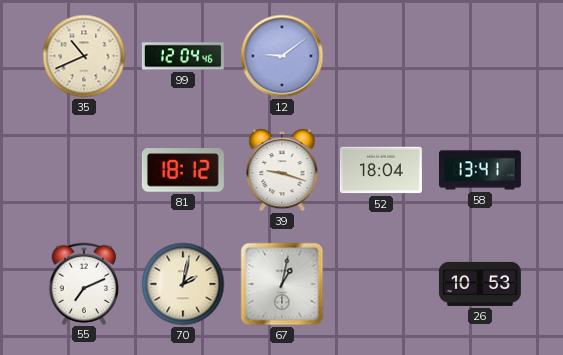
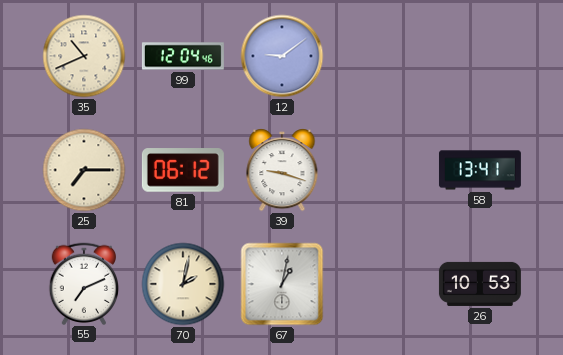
25: none -> 7:15
81: 18:12 -> 06:12
52: 18:04 -> none
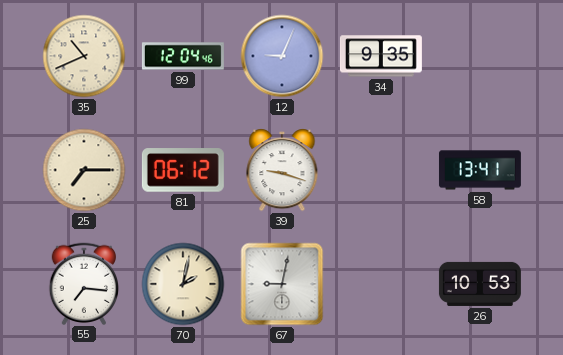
12: 9:09 -> 9:04
34: none -> 9:35
55: 7:11 -> 7:16
67: 1:02 -> 9:02
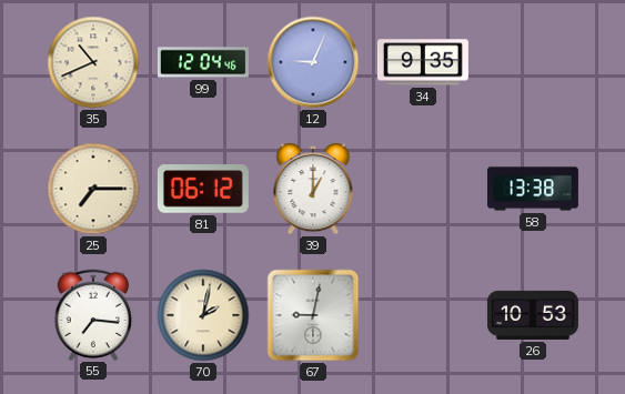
39: 9:18 -> 1:00
58: 13:41 -> 13:38
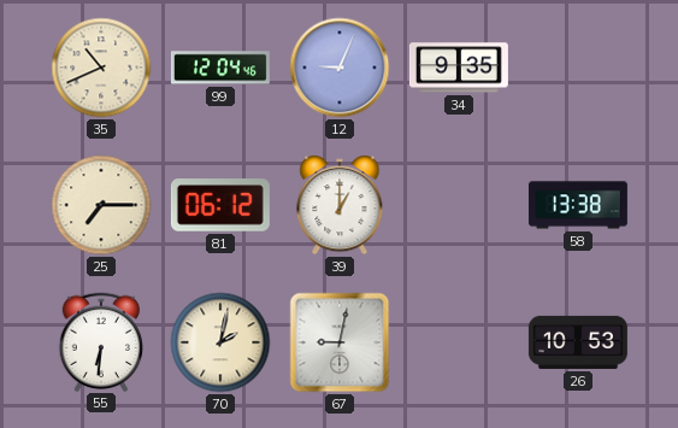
55: 7:16 -> 6:31
